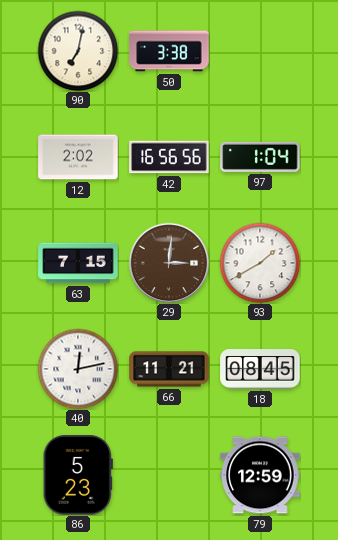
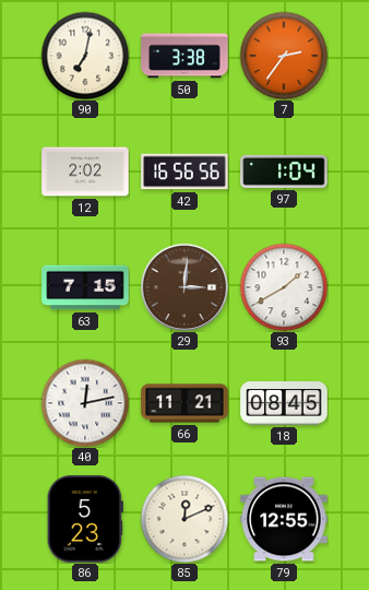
7: none -> 2:36
85: none -> 12:11
79: 12:59 -> 12:55
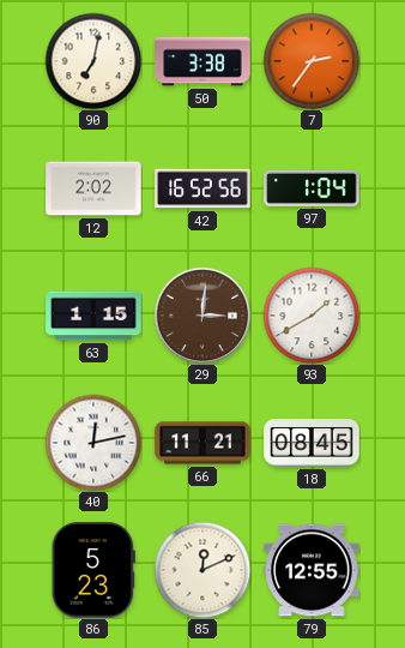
42: 16:56 -> 16:52
63: 7:15 -> 1:15
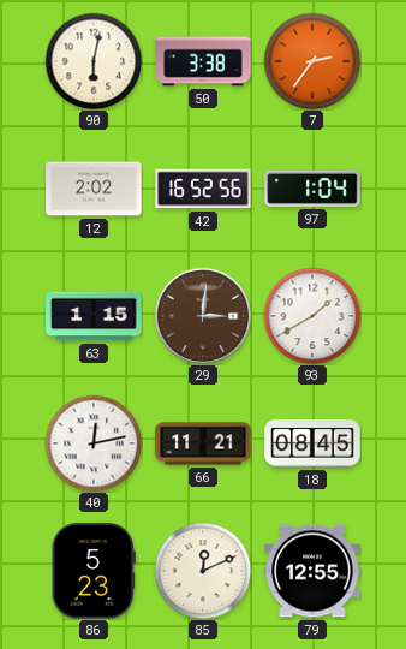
90: 7:02 -> 6:02
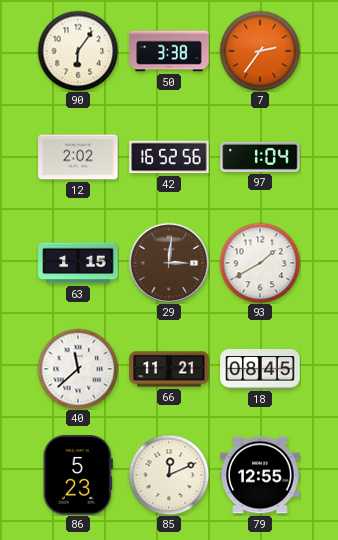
90: 6:02 -> 6:06
40: 12:13 -> 11:38
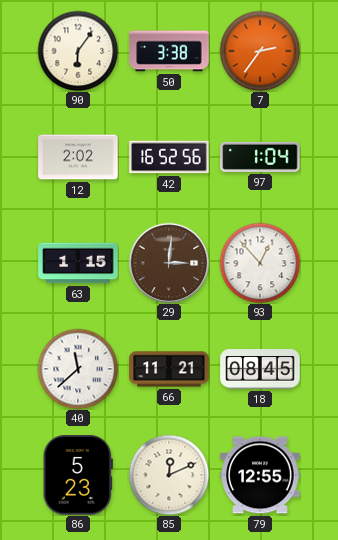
93: 1:40 -> 12:53
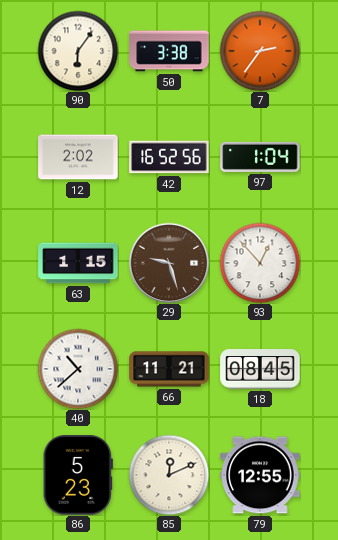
29: 3:01 -> 9:27
40: 11:38 -> 10:38
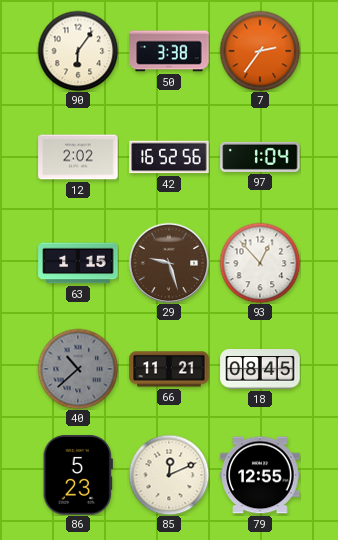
40 dial: white -> grey
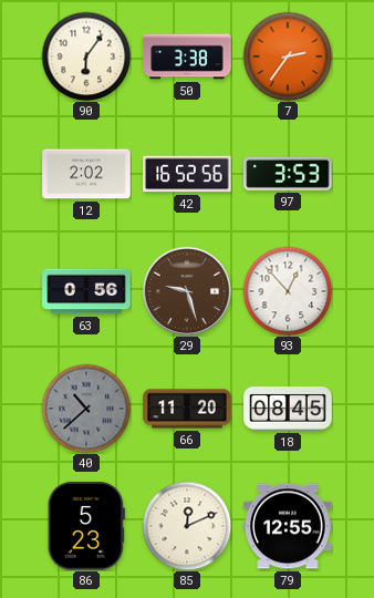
97: 1:04 -> 3:53
63: 1:15 -> 0:56
66: 11:21 -> 11:20
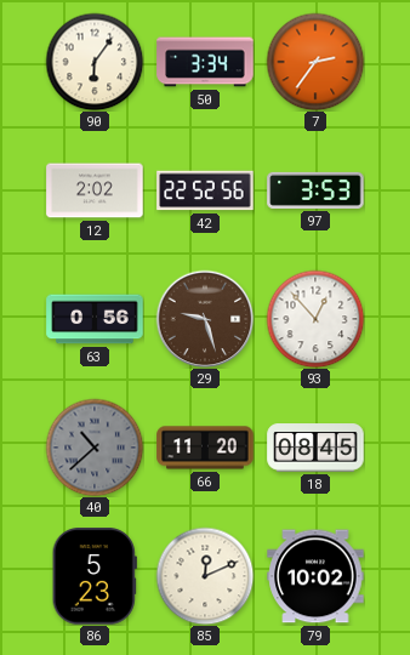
50: 3:38 -> 3:34
42: 16:52 -> 22:52
79: 12:55 -> 10:02
